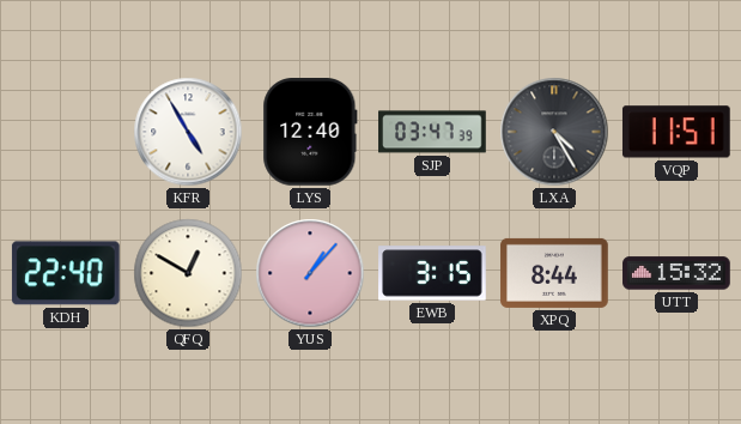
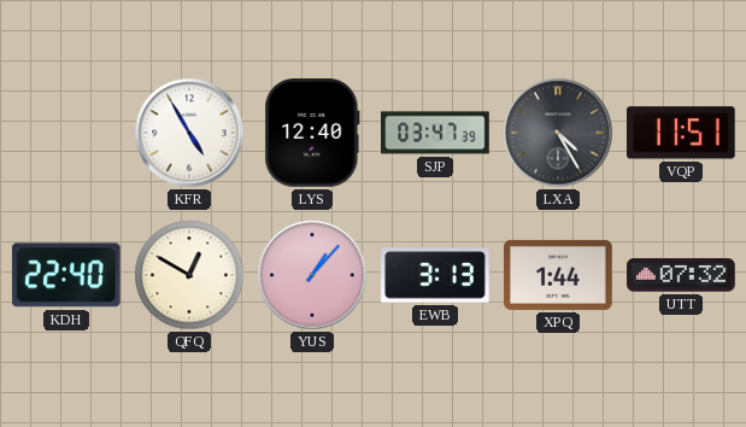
EWB: 3:15 -> 3:13
XPQ: 8:44 -> 1:44
UTT: 15:32 -> 07:32
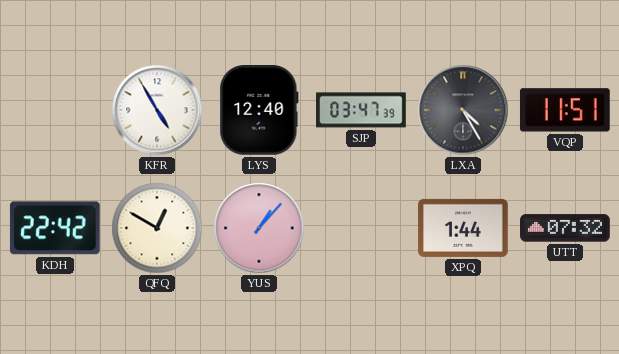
KDH: 22:40 -> 22:42
EWB: 3:13 -> none
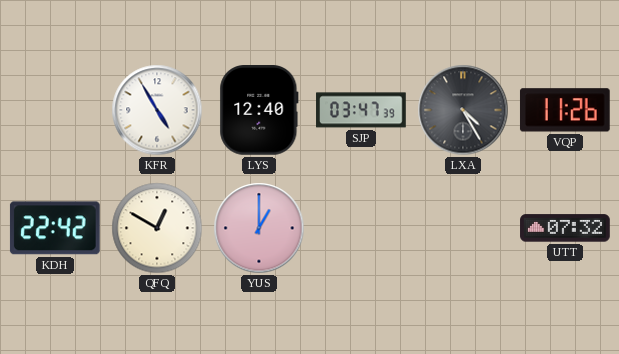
VQP: 11:51 -> 11:26
YUS: 1:07 -> 1:00
XPQ: 1:44 -> none
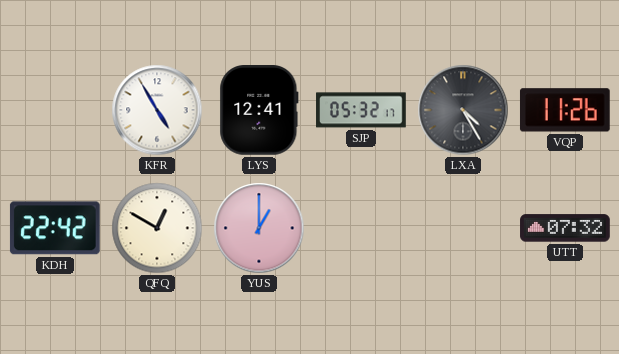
LYS: 12:40 -> 12:41
SJP: 03:47 -> 05:32
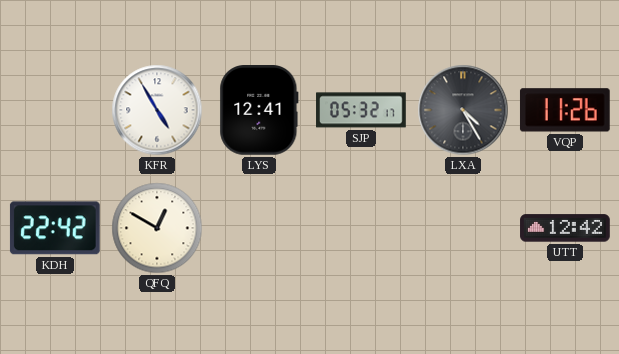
YUS: 1:00 -> none
UTT: 07:32 -> 12:42
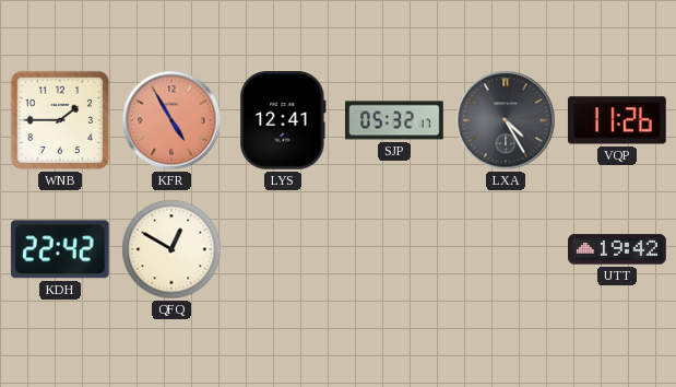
WNB: none -> 1:45
KFR dial: white -> salmon
UTT: 12:42 -> 19:42
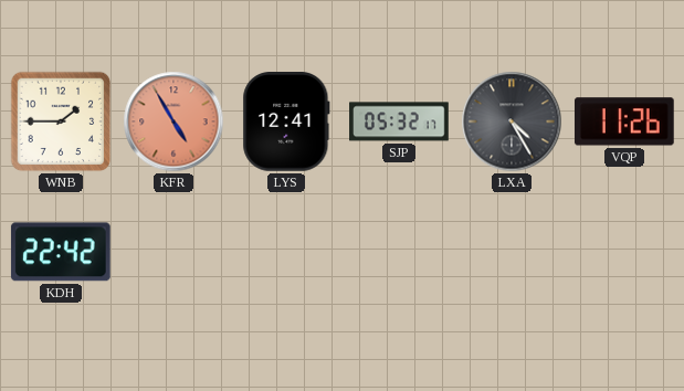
QFQ: 12:50 -> none
UTT: 19:42 -> none
